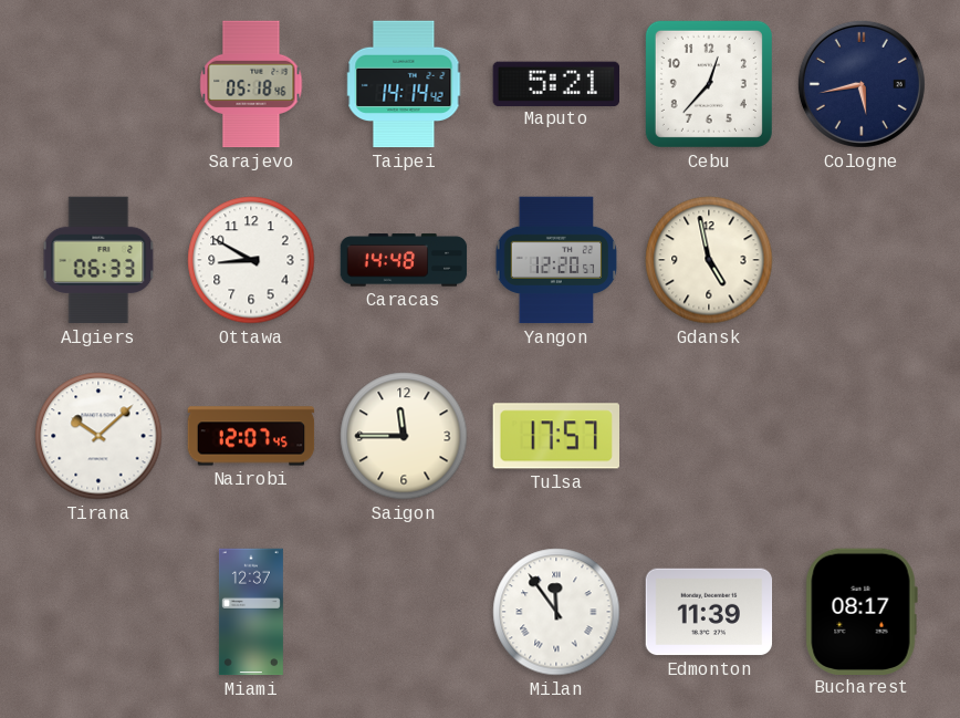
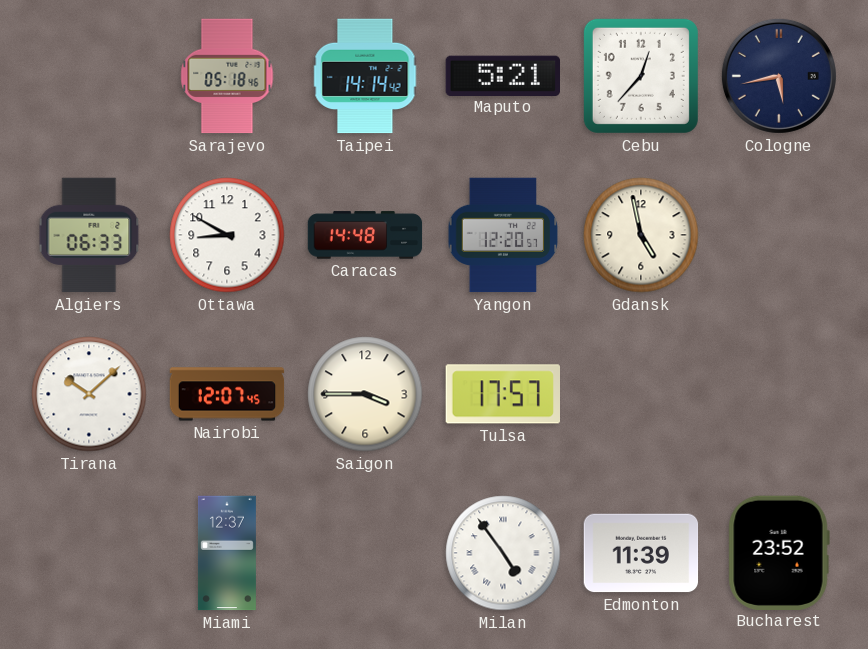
Saigon: 11:45 -> 3:45
Milan: 11:54 -> 4:54
Bucharest: 08:17 -> 23:52
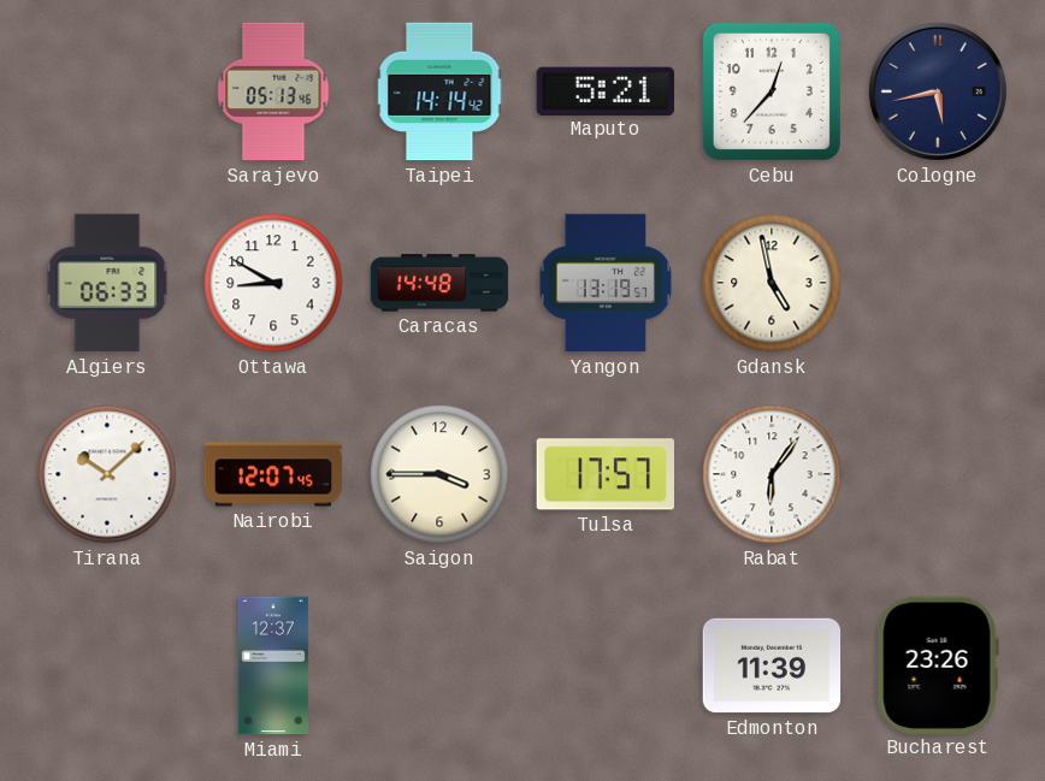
Sarajevo: 05:18 -> 05:13
Yangon: 12:20 -> 13:19
Rabat: none -> 6:06
Milan: 4:54 -> none
Bucharest: 23:52 -> 23:26
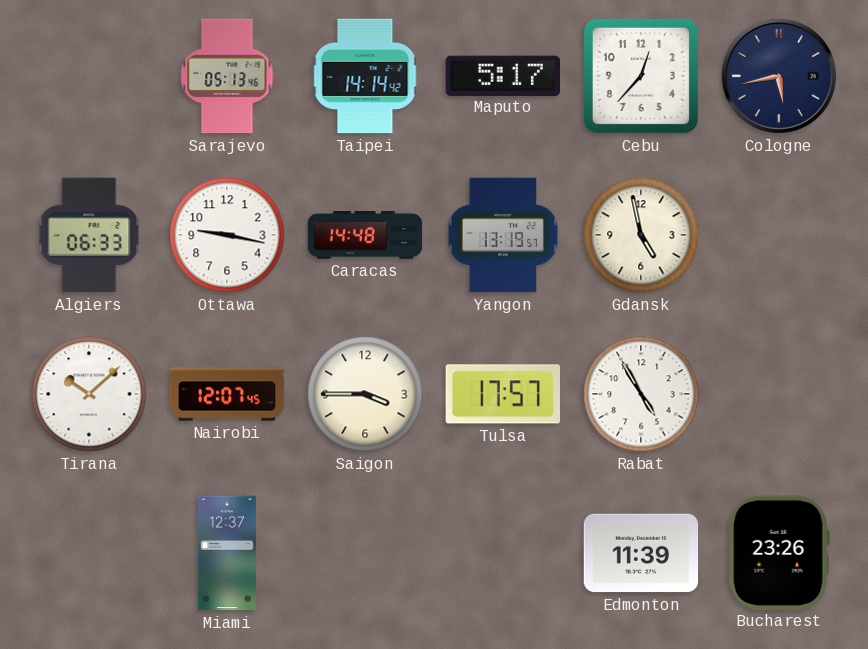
Maputo: 5:21 -> 5:17
Ottawa: 8:50 -> 9:17
Rabat: 6:06 -> 4:55
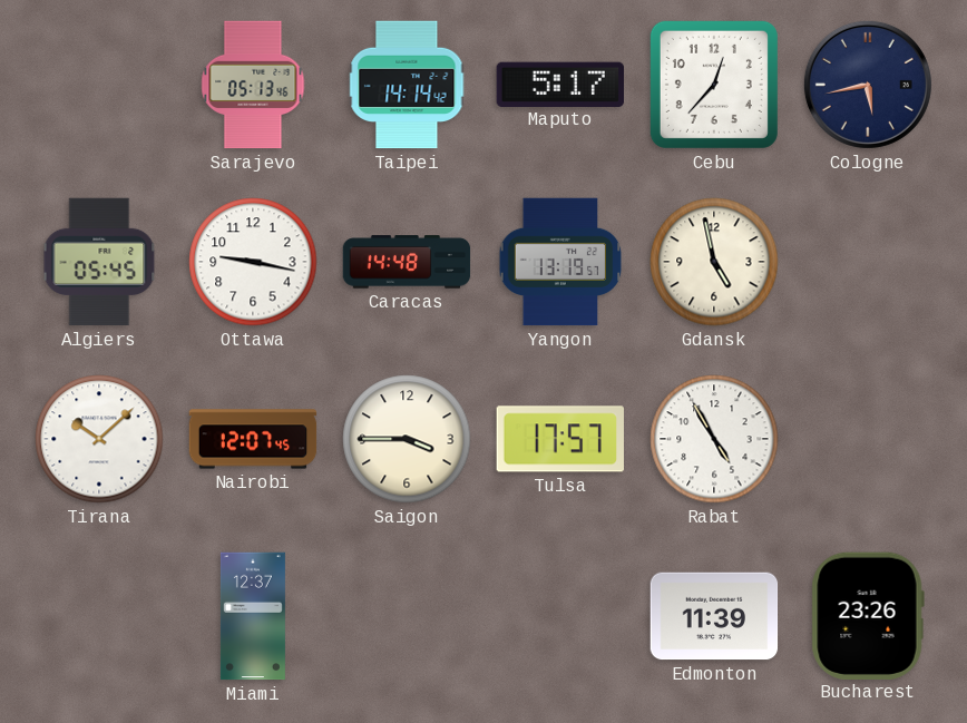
Algiers: 06:33 -> 05:45
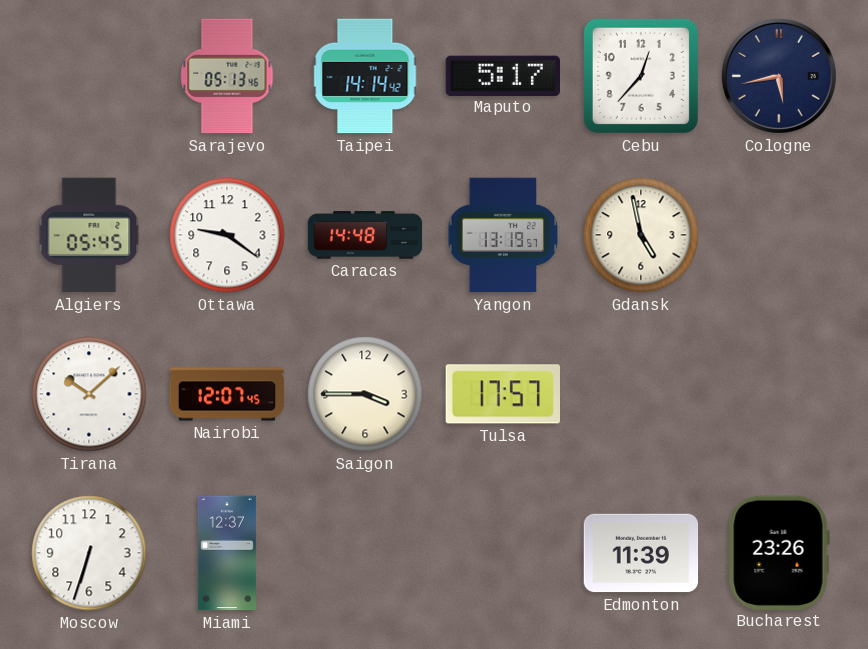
Ottawa: 9:17 -> 9:21
Rabat: 4:55 -> none
Moscow: none -> 6:33
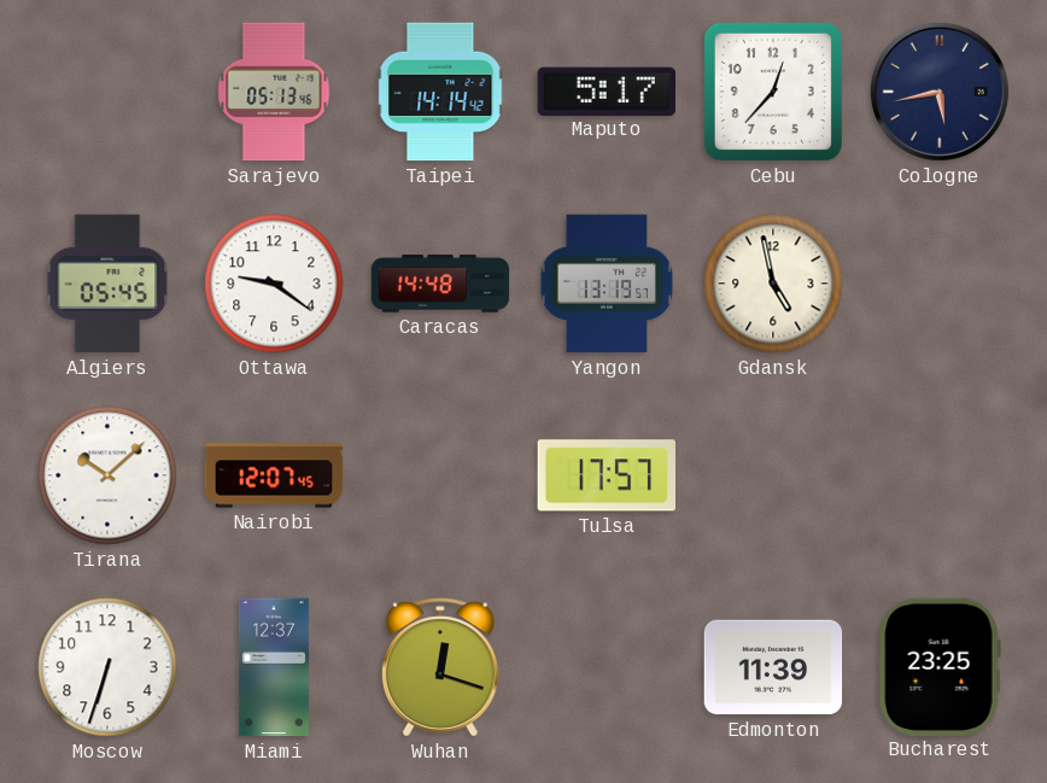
Saigon: 3:45 -> none
Wuhan: none -> 12:18
Bucharest: 23:26 -> 23:25
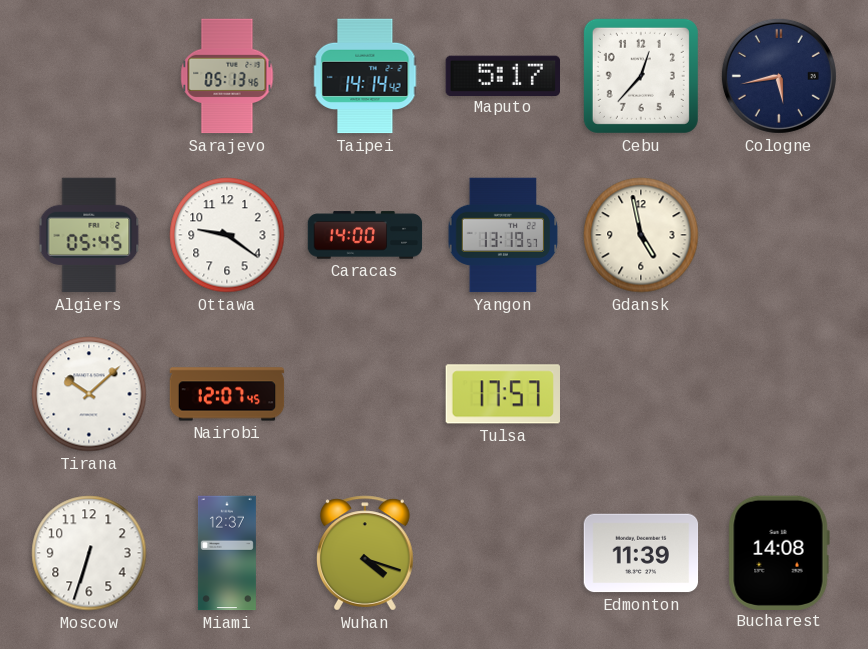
Caracas: 14:48 -> 14:00
Wuhan: 12:18 -> 4:18
Bucharest: 23:25 -> 14:08
